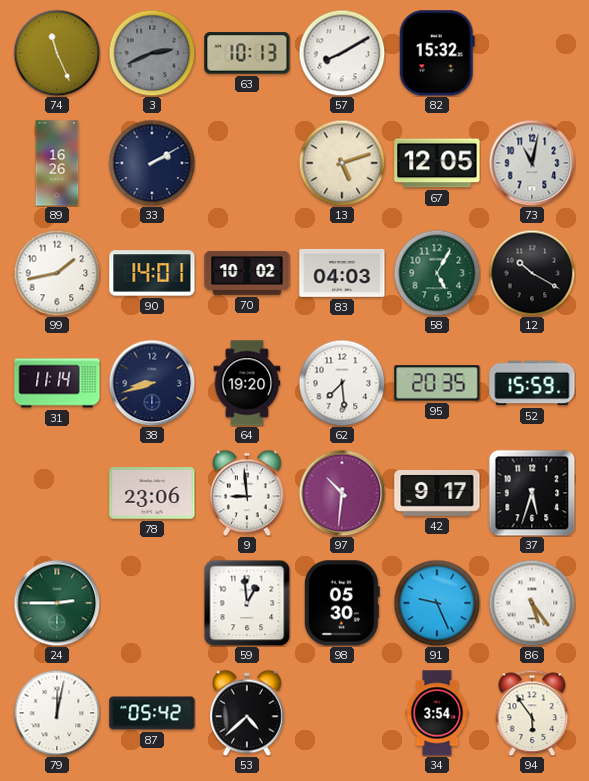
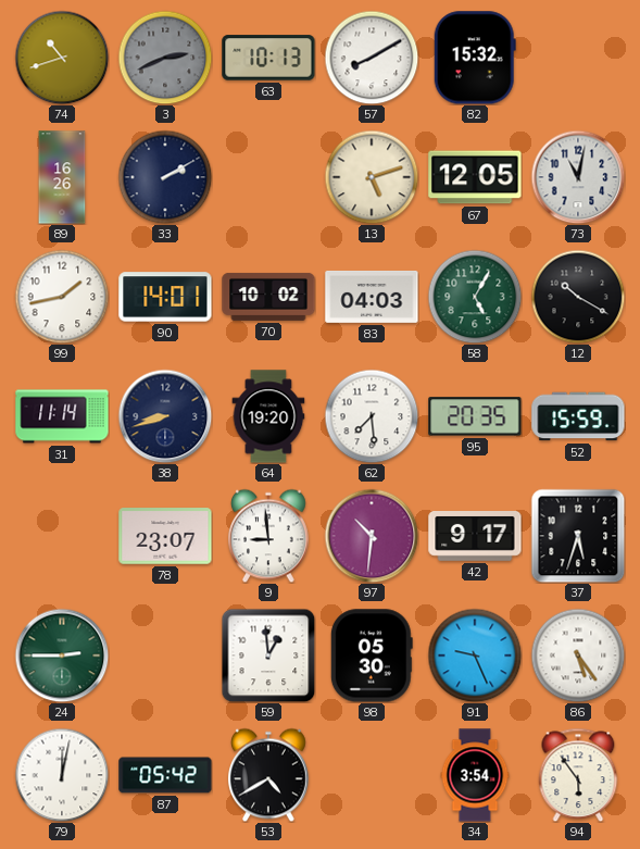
74: 11:26 -> 10:42
78: 23:06 -> 23:07
53: 4:38 -> 4:40
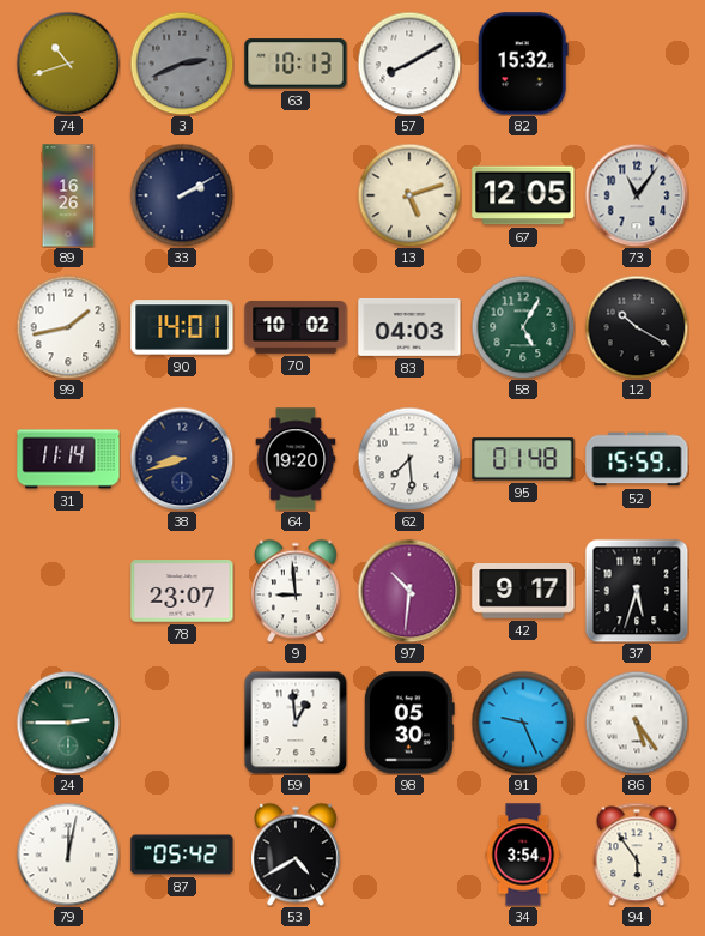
73: 11:02 -> 11:06
95: 20:35 -> 01:48
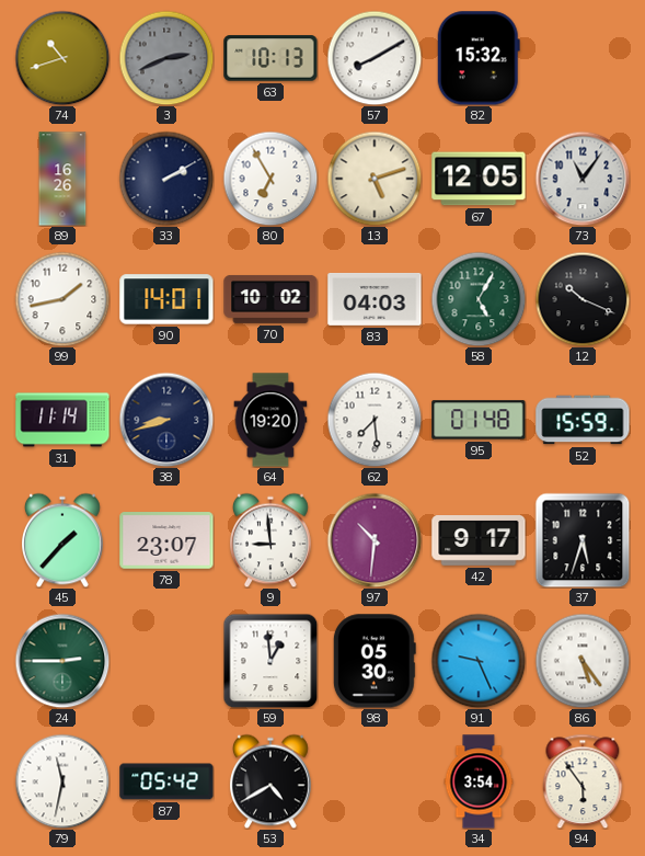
80: none -> 6:55
12: 10:20 -> 10:19
45: none -> 1:37
79: 12:02 -> 11:32
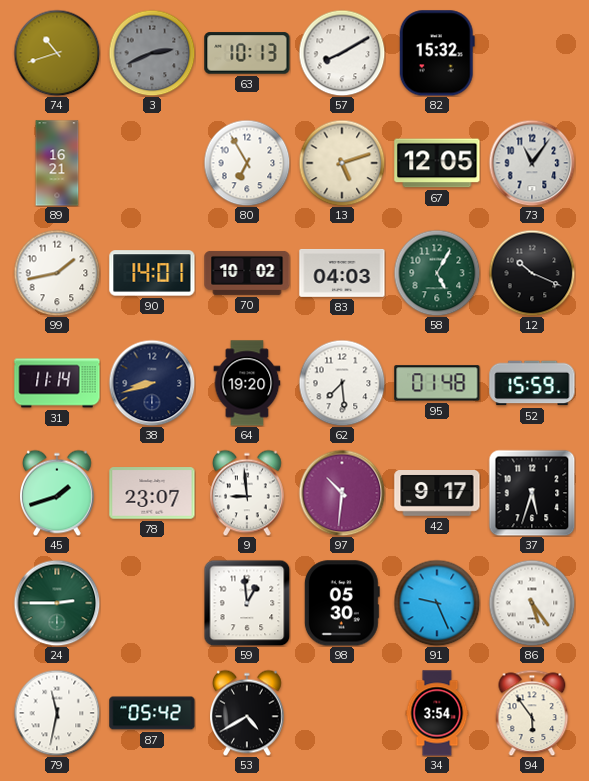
89: 16:26 -> 16:21
33: 2:10 -> none
45: 1:37 -> 1:42
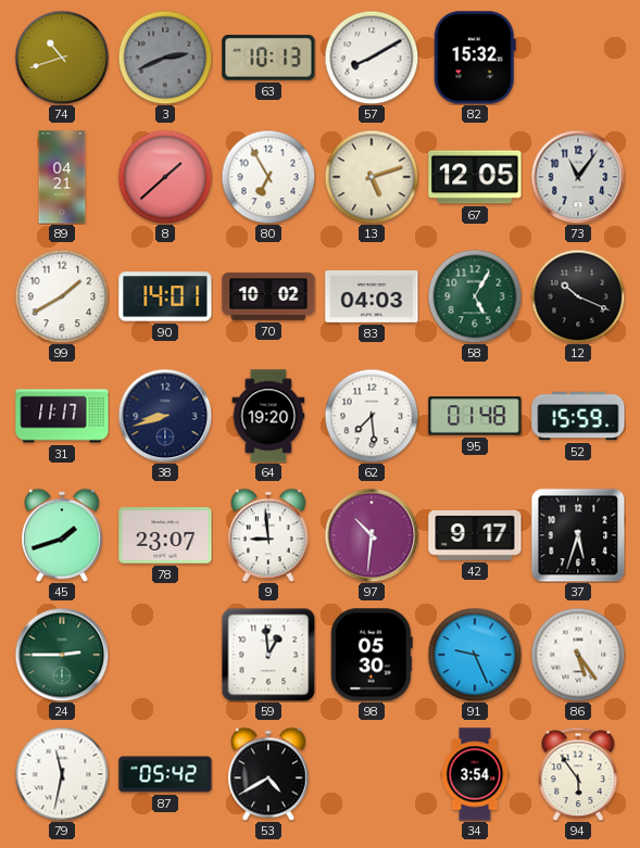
89: 16:21 -> 04:21
8: none -> 1:38
99: 1:43 -> 1:40
31: 11:14 -> 11:17
